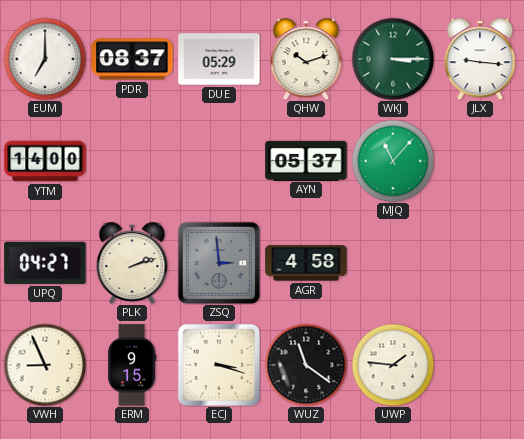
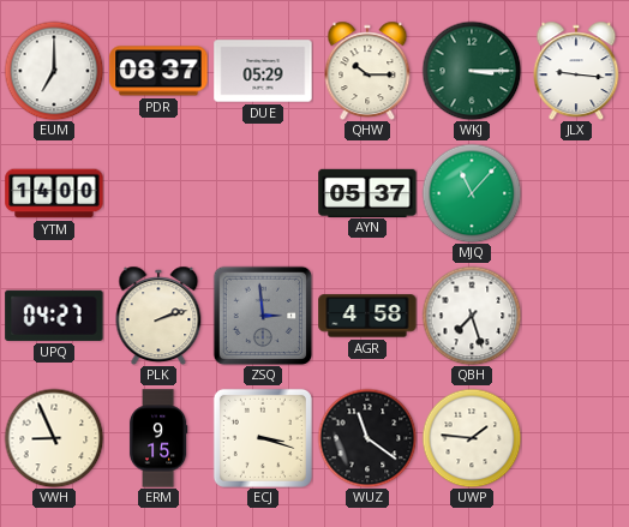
QHW: 10:12 -> 10:15
QBH: none -> 7:27
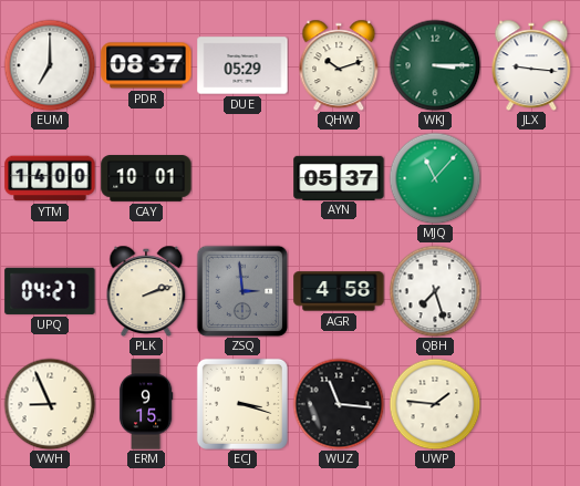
QHW: 10:15 -> 10:12
CAY: none -> 10:01
WUZ: 11:21 -> 11:16
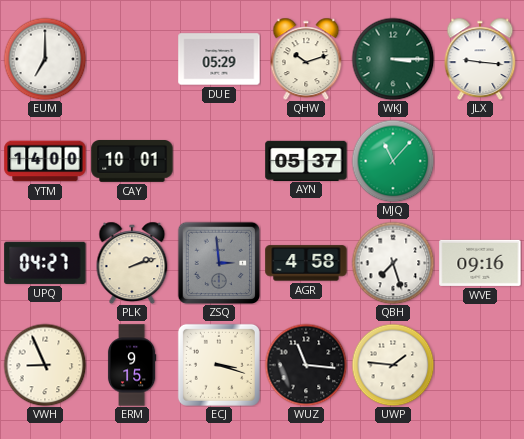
PDR: 08:37 -> none
WVE: none -> 09:16
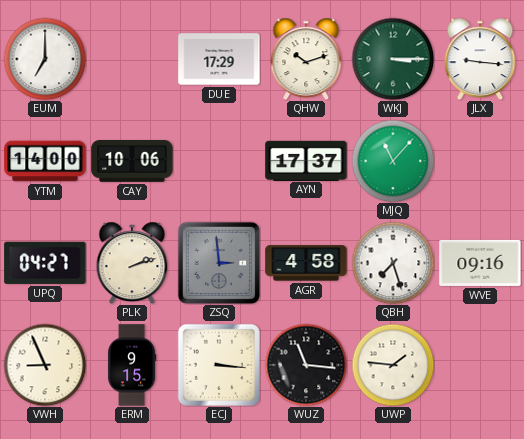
DUE: 05:29 -> 17:29
CAY: 10:01 -> 10:06
AYN: 05:37 -> 17:37
ECJ: 3:18 -> 3:16
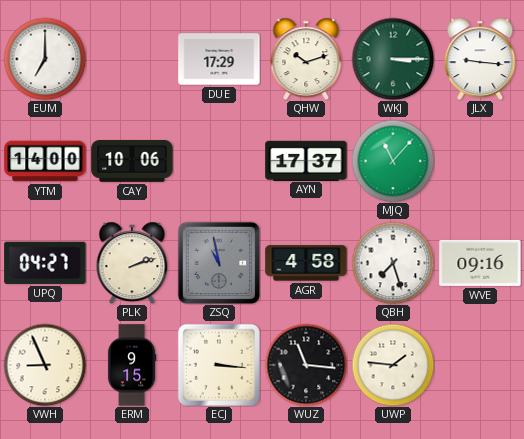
ZSQ: 2:59 -> 10:58
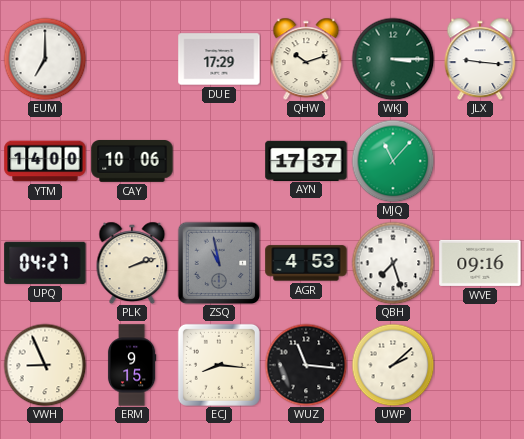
AGR: 4:58 -> 4:53
ECJ: 3:16 -> 8:16
UWP: 1:46 -> 2:08
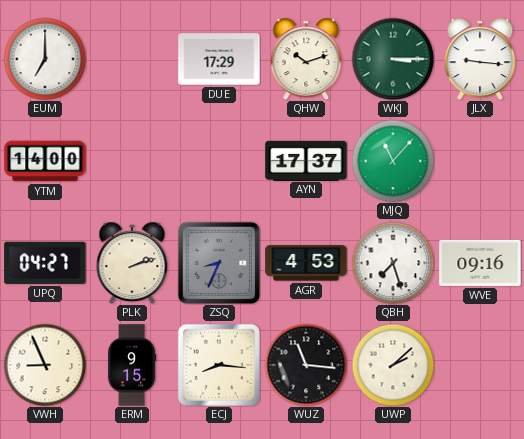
CAY: 10:06 -> none
ZSQ: 10:58 -> 8:34
